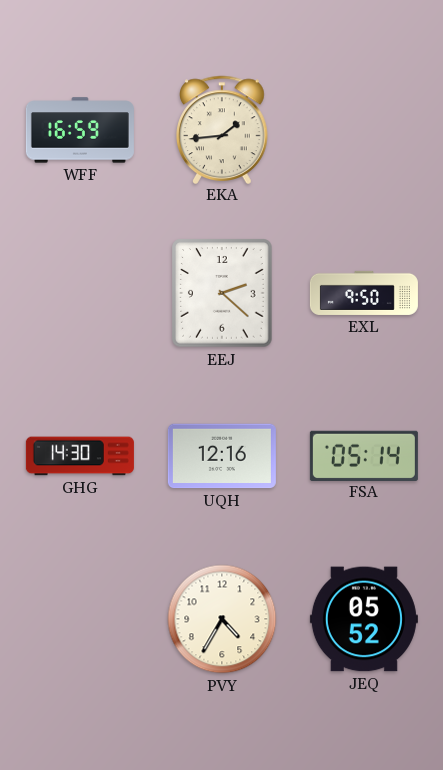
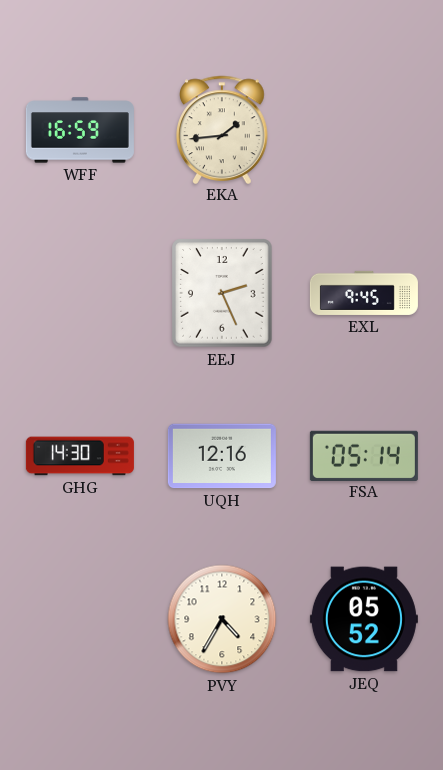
EEJ: 2:22 -> 2:26
EXL: 9:50 -> 9:45
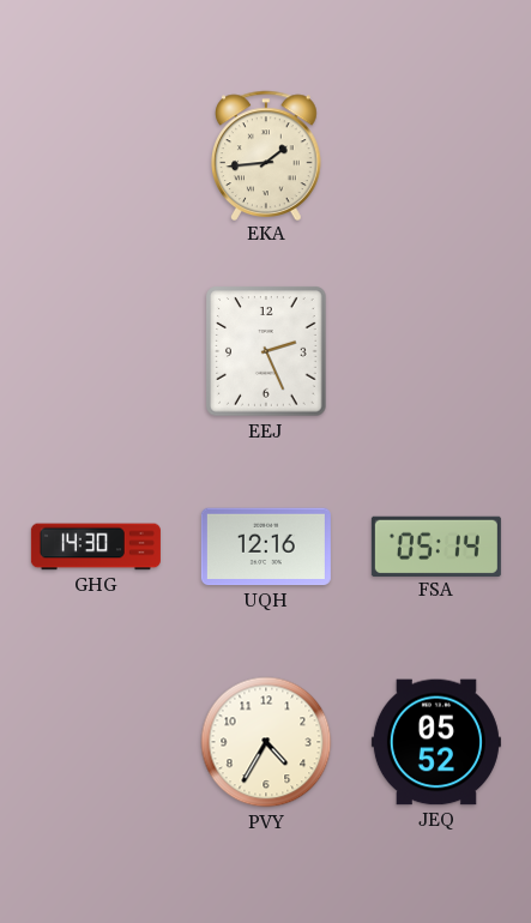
WFF: 16:59 -> none
EXL: 9:45 -> none
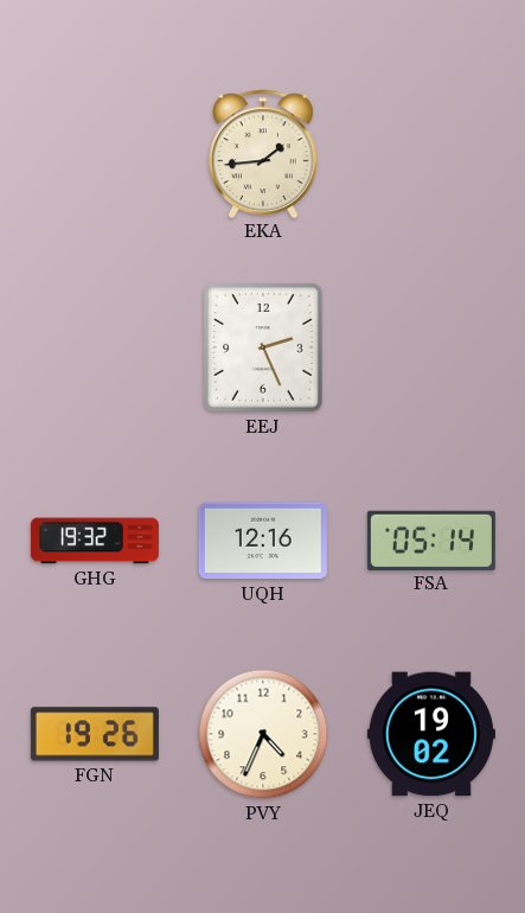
GHG: 14:30 -> 19:32
FGN: none -> 19:26
PVY: 4:35 -> 4:34
JEQ: 05:52 -> 19:02
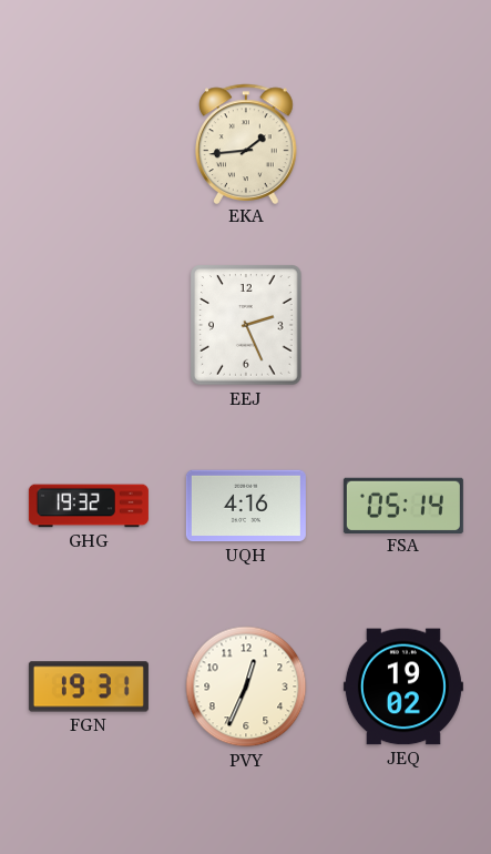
UQH: 12:16 -> 4:16
FGN: 19:26 -> 19:31
PVY: 4:34 -> 12:34
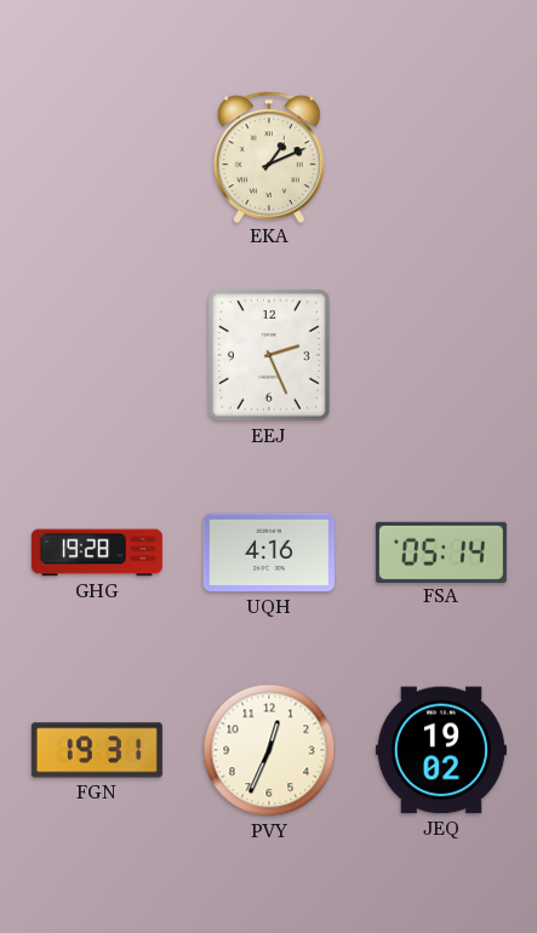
EKA: 1:44 -> 1:11
GHG: 19:32 -> 19:28
